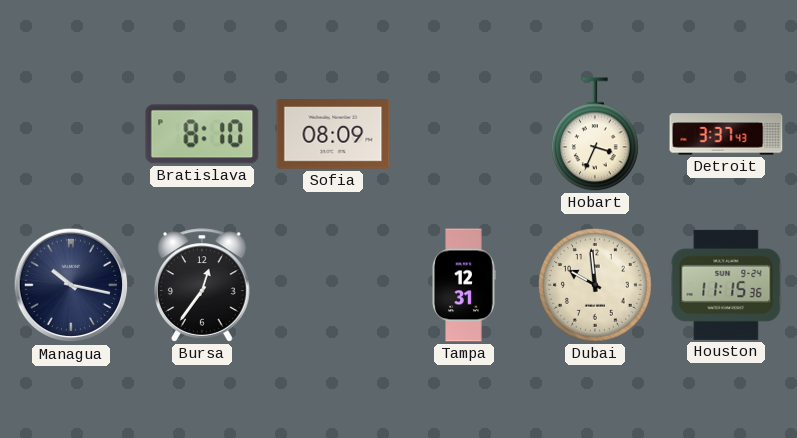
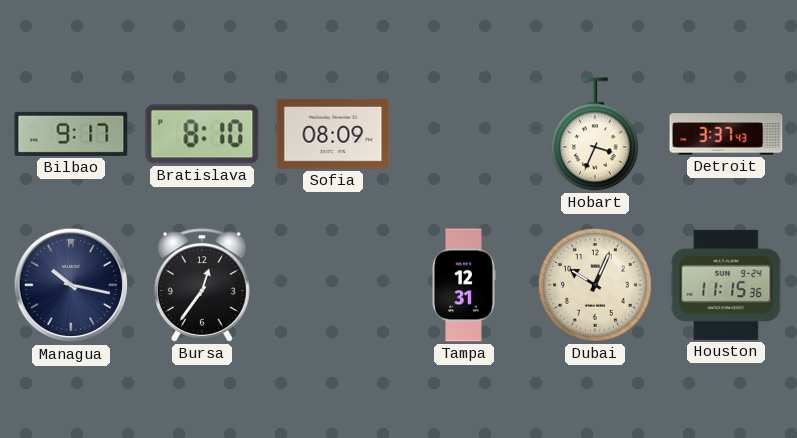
Bilbao: none -> 9:17
Dubai: 9:59 -> 10:04
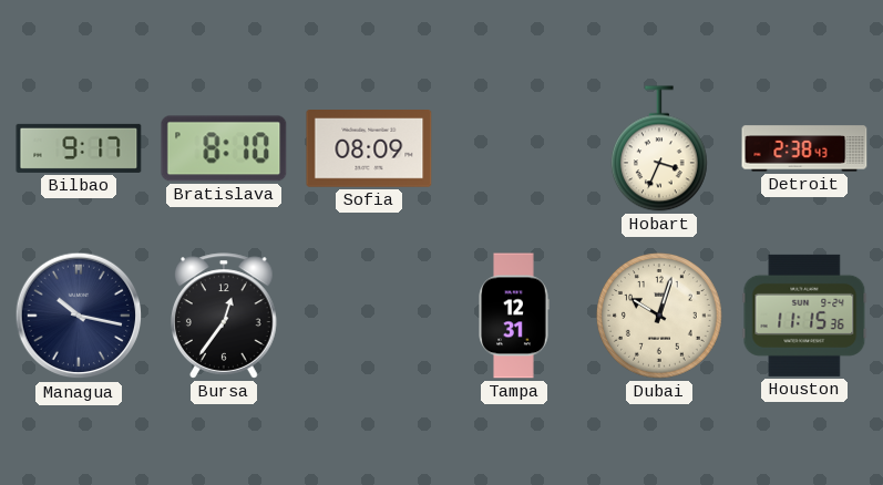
Detroit: 3:37 -> 2:38
Dubai: 10:04 -> 10:03
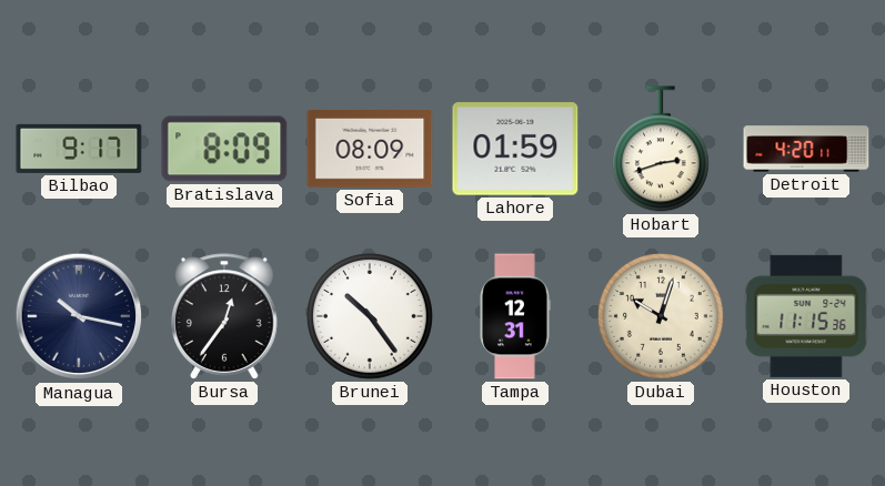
Bratislava: 8:10 -> 8:09
Lahore: none -> 01:59
Hobart: 3:34 -> 2:42
Detroit: 2:38 -> 4:20
Brunei: none -> 10:24
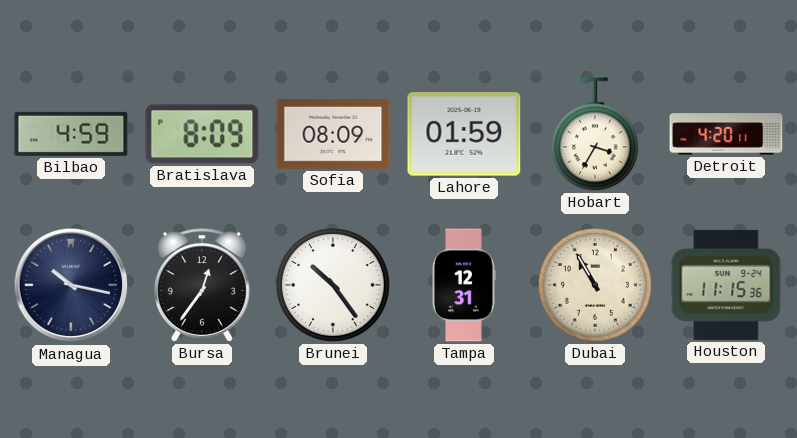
Bilbao: 9:17 -> 4:59
Hobart: 2:42 -> 3:35
Dubai: 10:03 -> 10:55
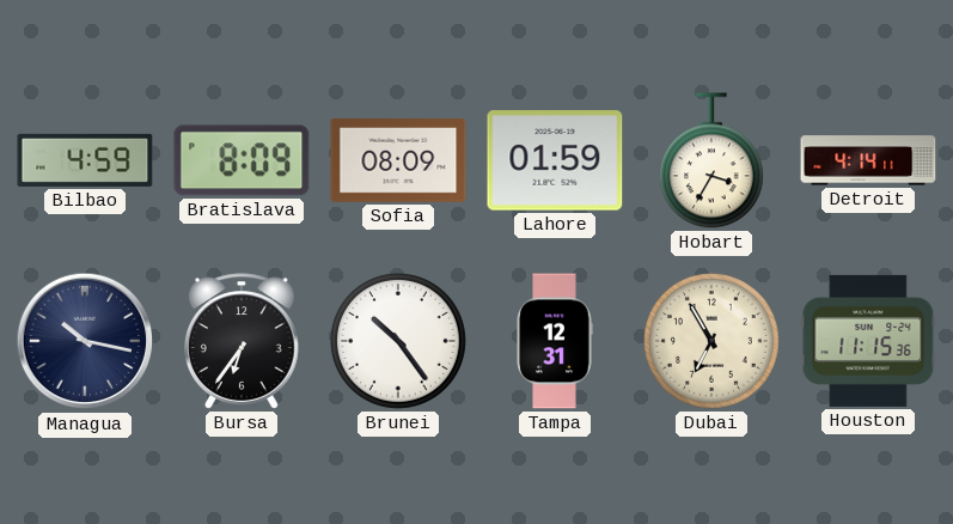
Detroit: 4:20 -> 4:14
Bursa: 12:36 -> 6:36
Dubai: 10:55 -> 6:55
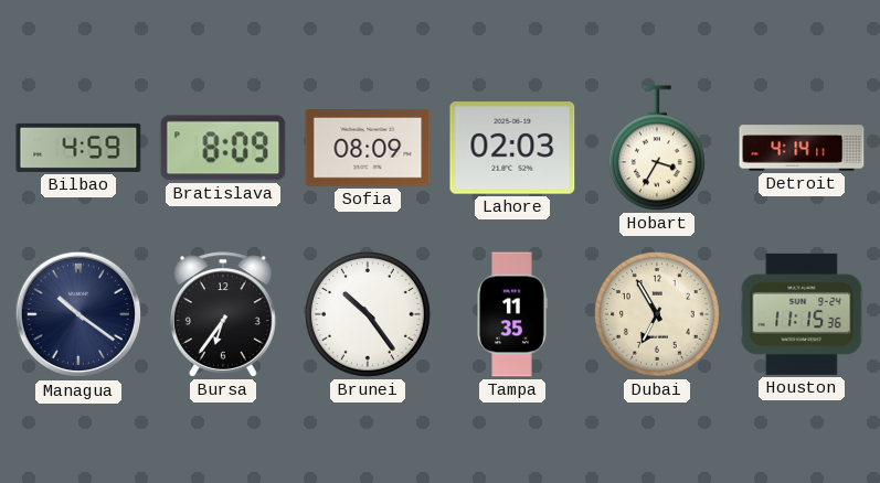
Lahore: 01:59 -> 02:03
Managua: 10:17 -> 10:21
Tampa: 12:31 -> 11:35
